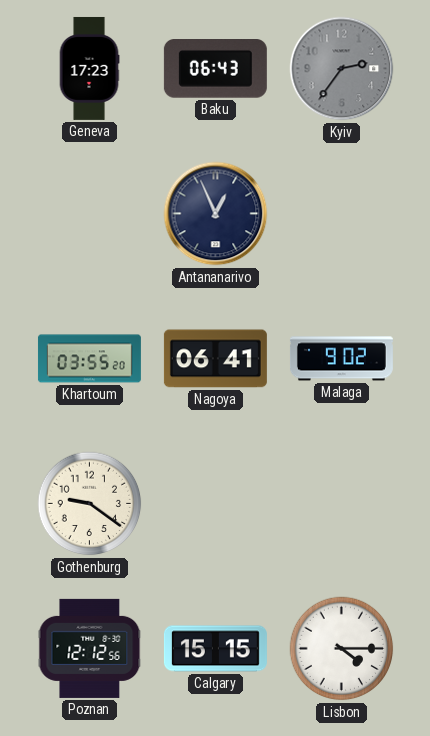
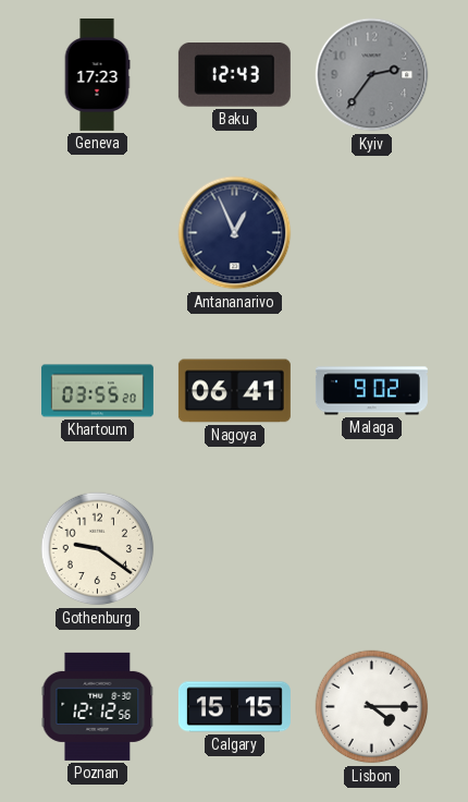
Baku: 06:43 -> 12:43
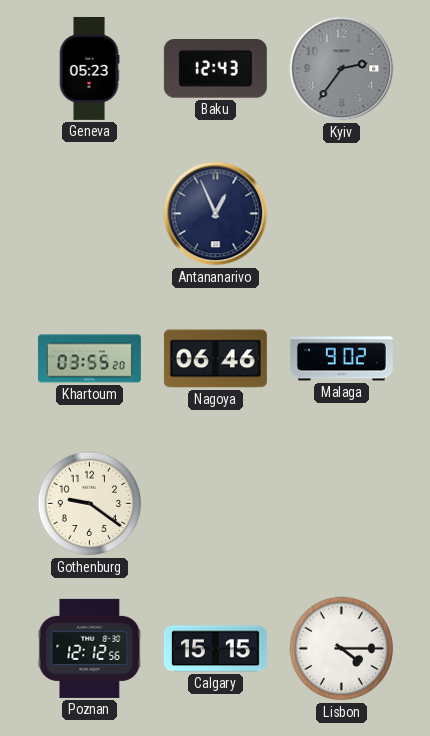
Geneva: 17:23 -> 05:23
Nagoya: 06:41 -> 06:46
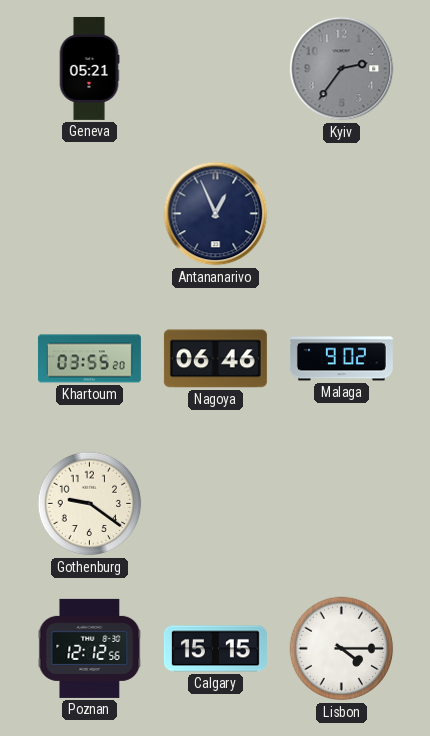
Geneva: 05:23 -> 05:21
Baku: 12:43 -> none
